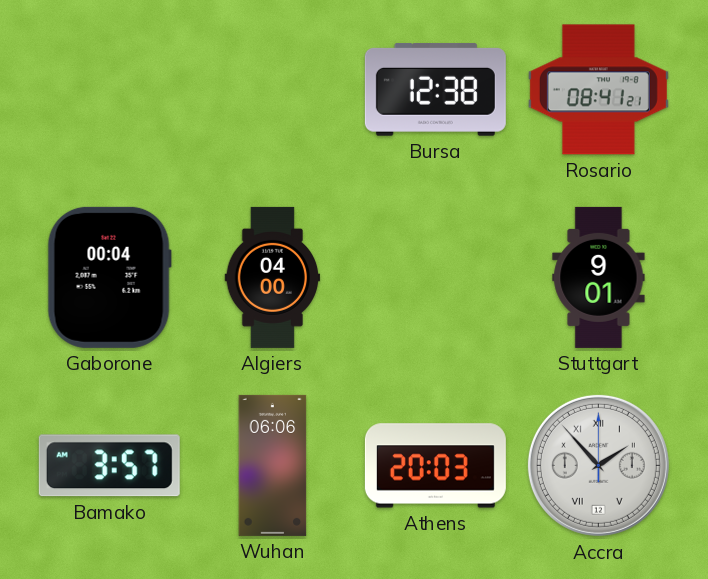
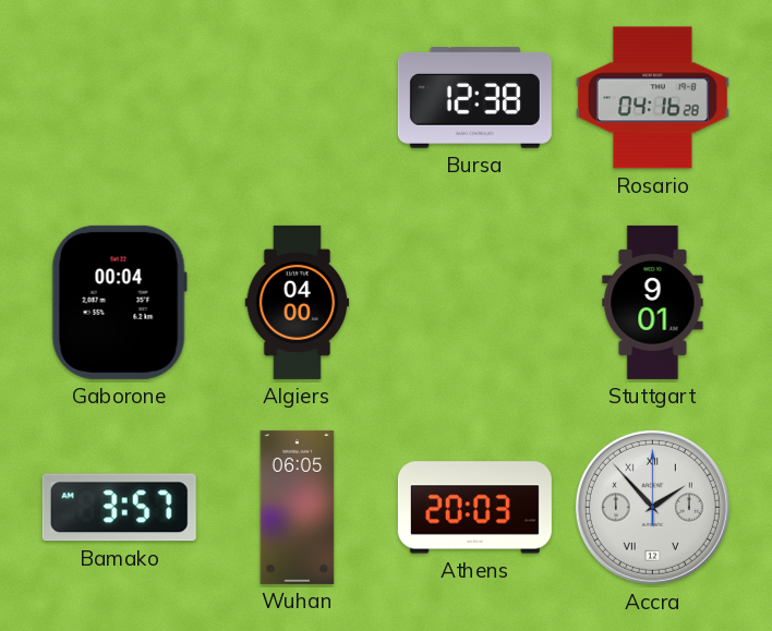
Rosario: 08:41 -> 04:16
Wuhan: 06:06 -> 06:05
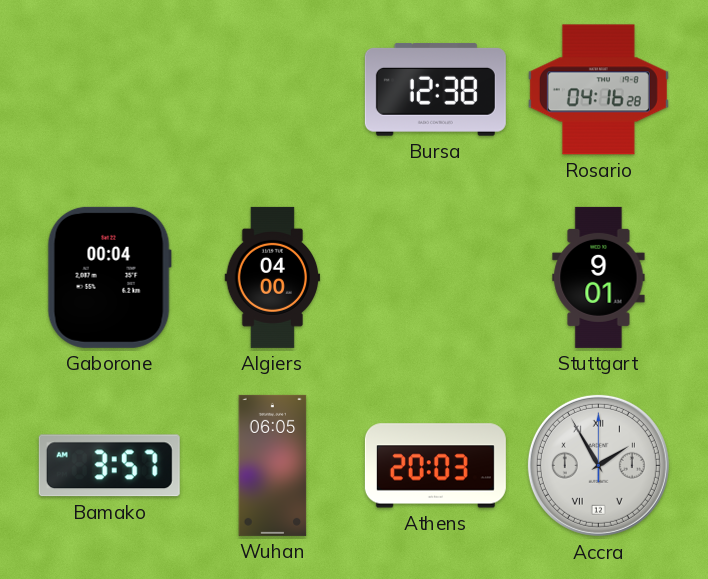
Accra: 1:53 -> 1:55
